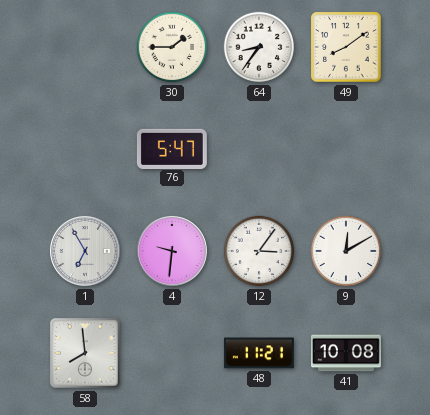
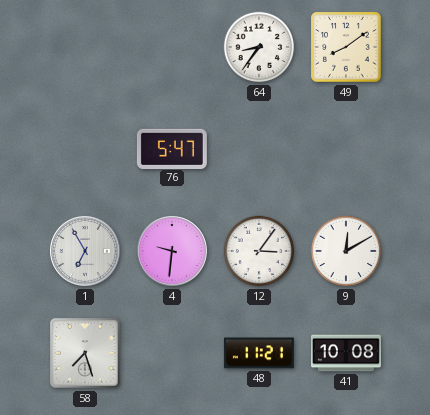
30: 1:45 -> none
58: 7:59 -> 7:27
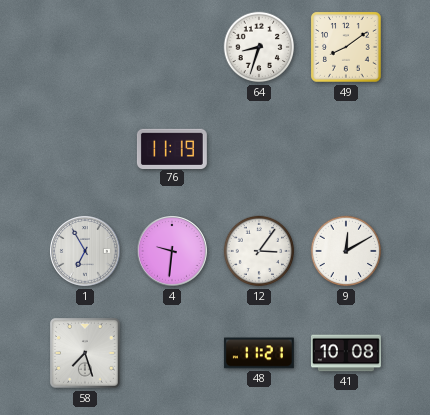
64: 8:36 -> 8:33
76: 5:47 -> 11:19
